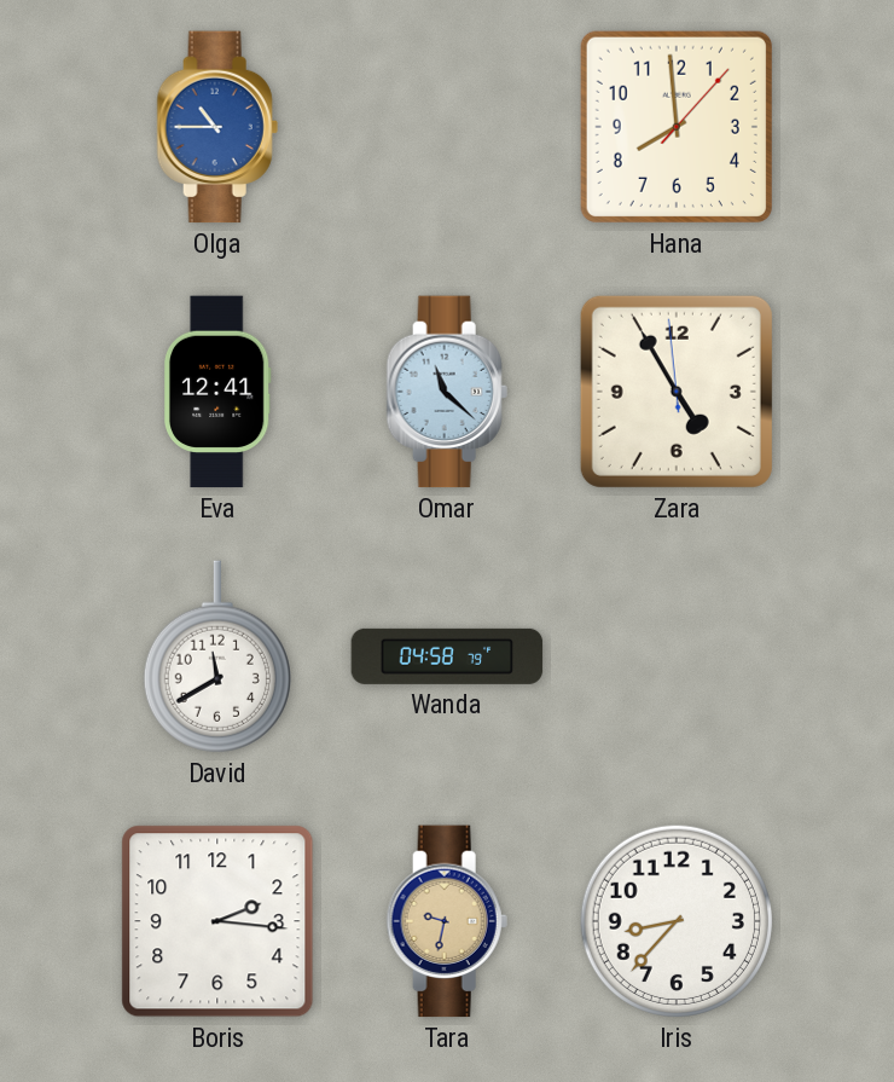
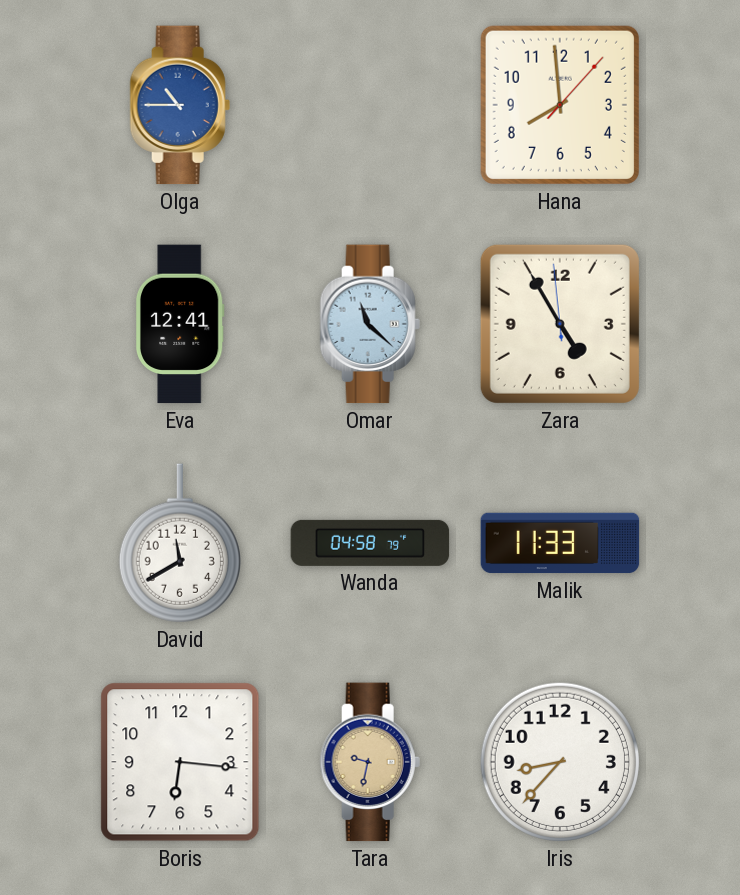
Malik: none -> 11:33
Boris: 2:16 -> 6:16
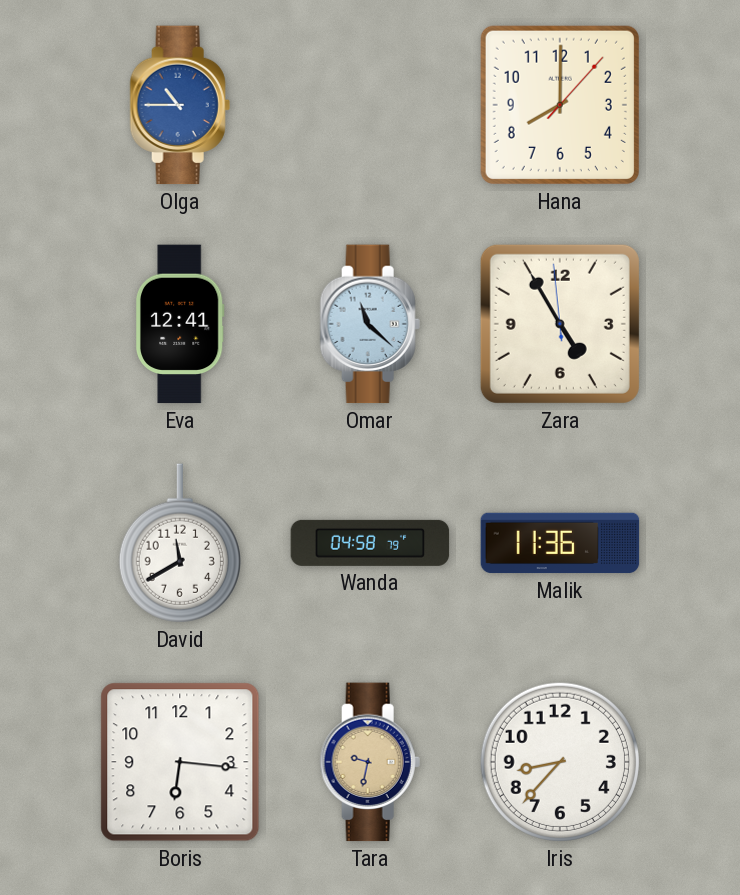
Hana: 7:59 -> 8:00
Malik: 11:33 -> 11:36
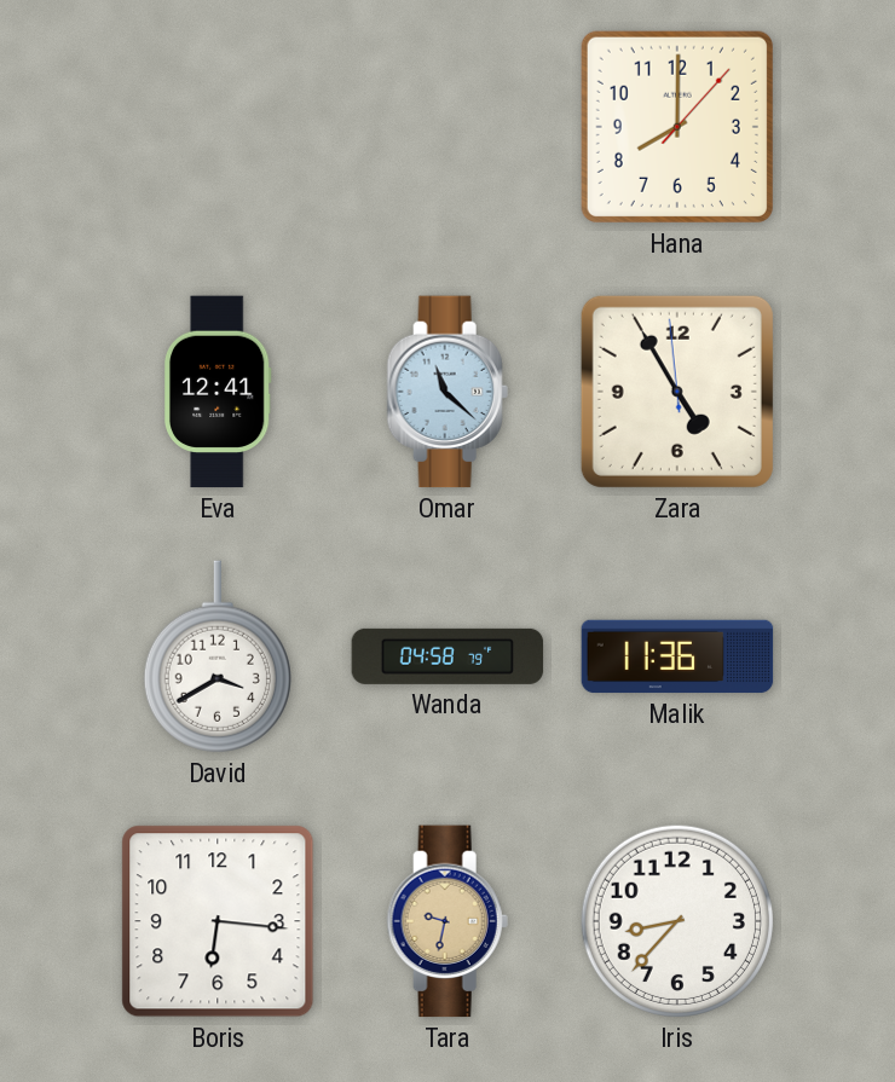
Olga: 10:45 -> none
David: 11:40 -> 3:40
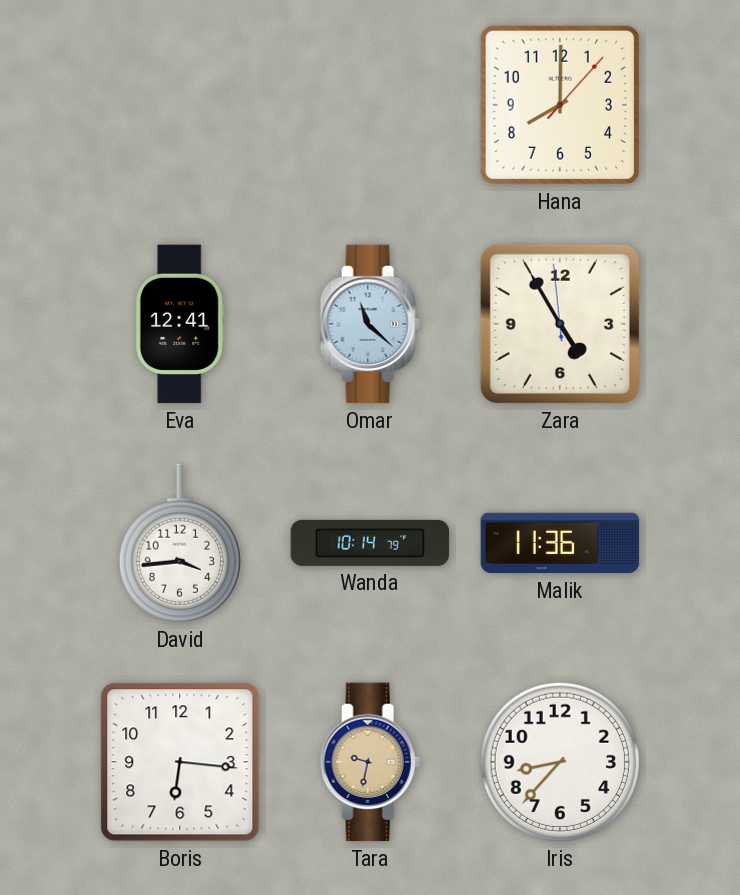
David: 3:40 -> 3:44
Wanda: 04:58 -> 10:14
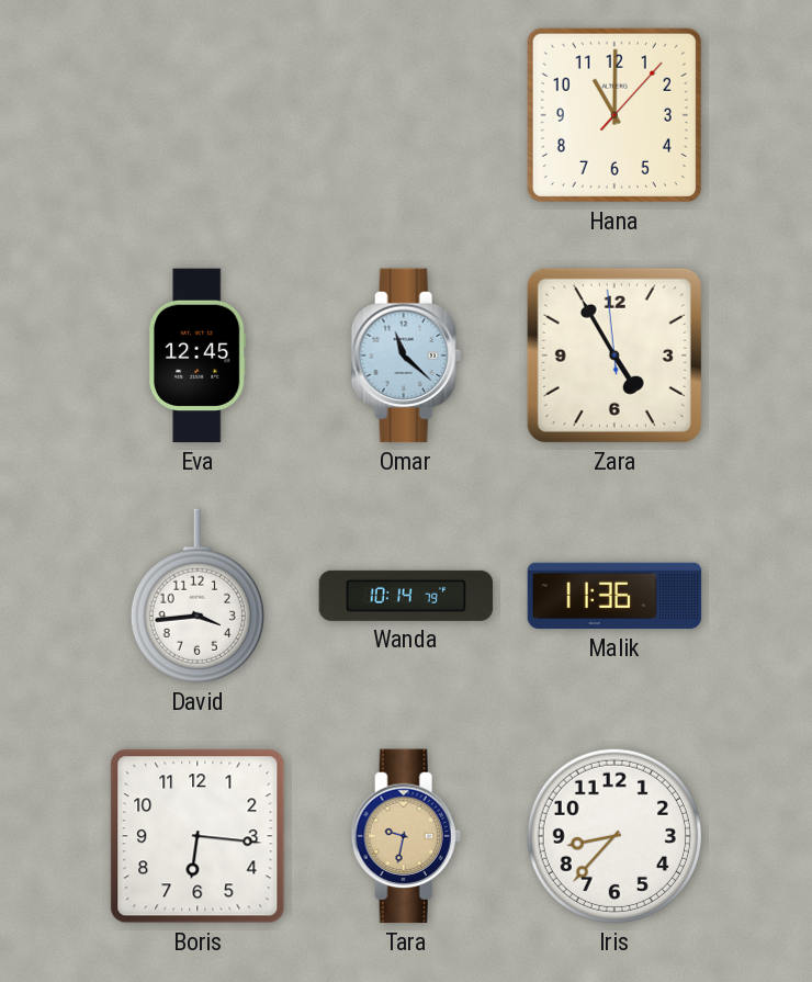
Hana: 8:00 -> 11:00
Eva: 12:41 -> 12:45
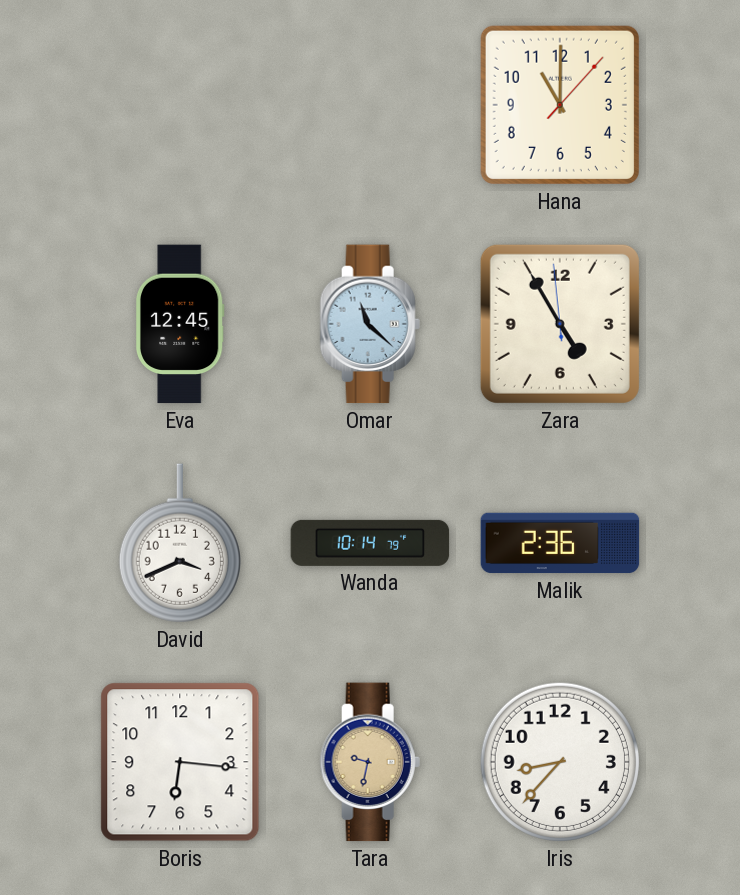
David: 3:44 -> 3:41
Malik: 11:36 -> 2:36
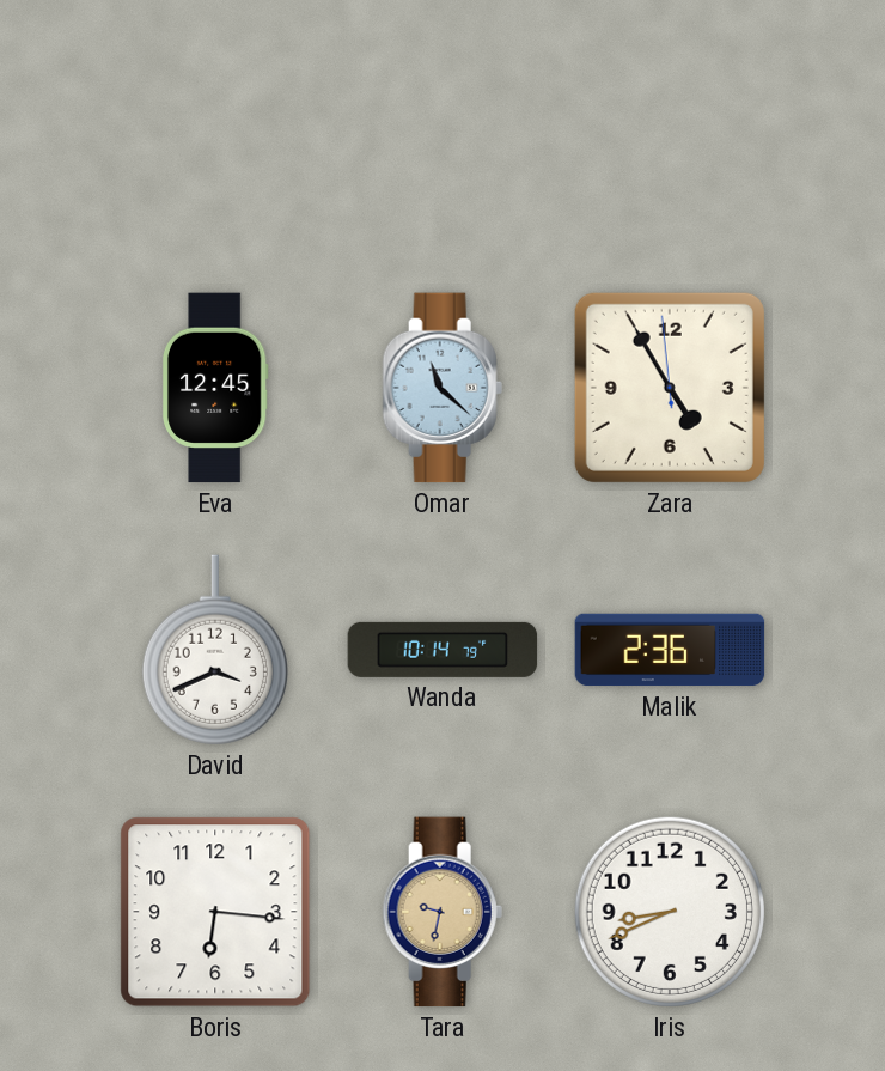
Hana: 11:00 -> none
Iris: 8:37 -> 8:41
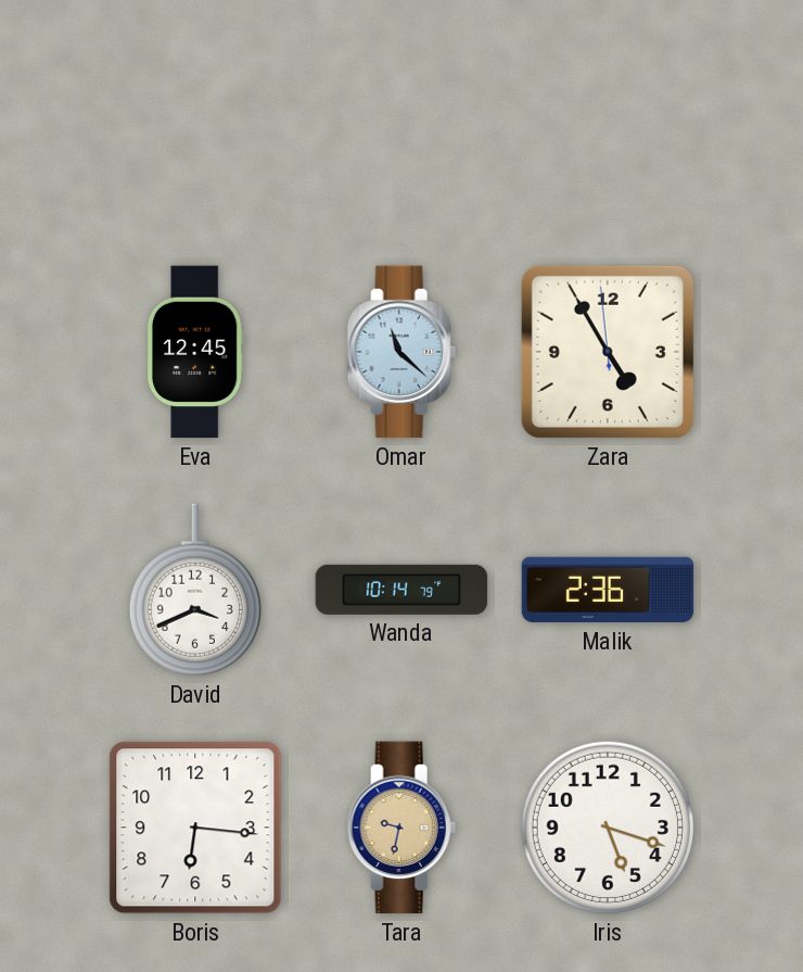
Iris: 8:41 -> 5:18
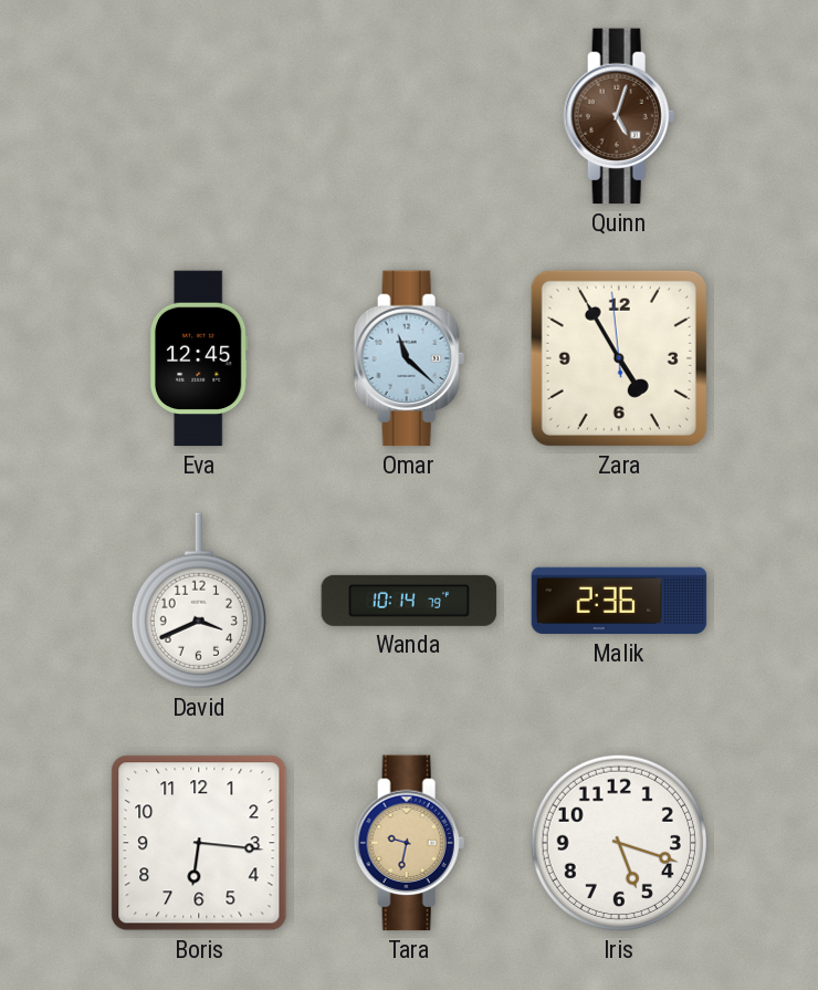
Quinn: none -> 5:03
